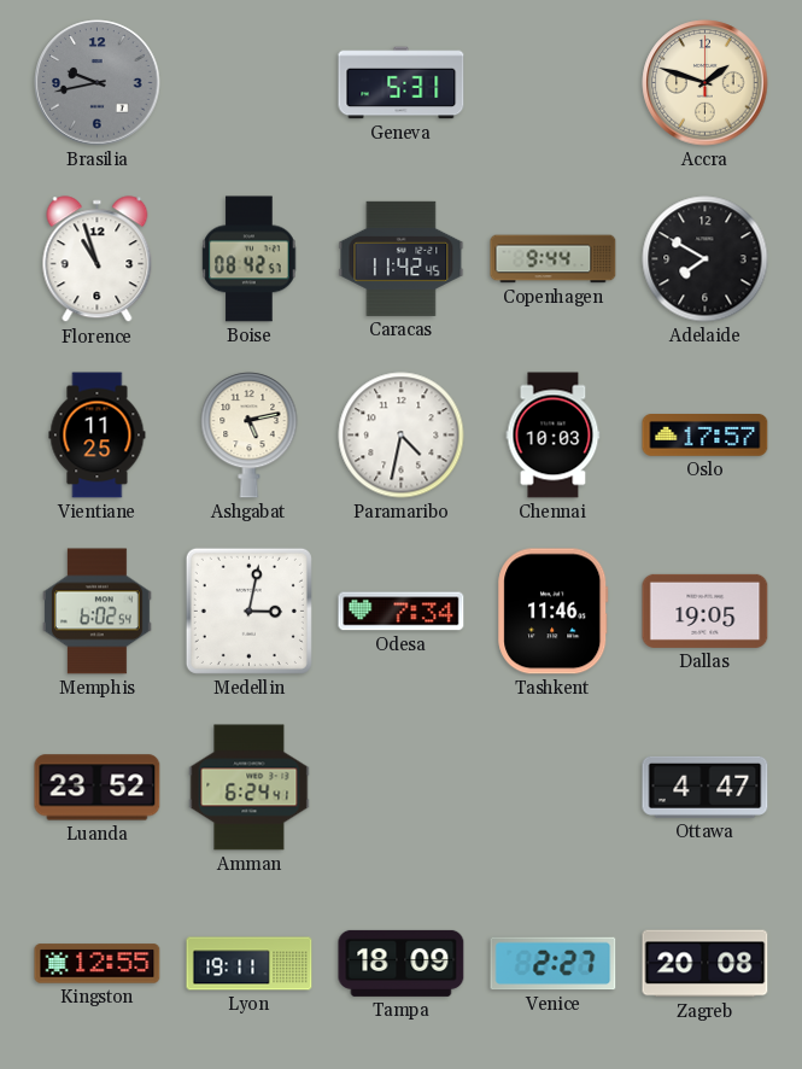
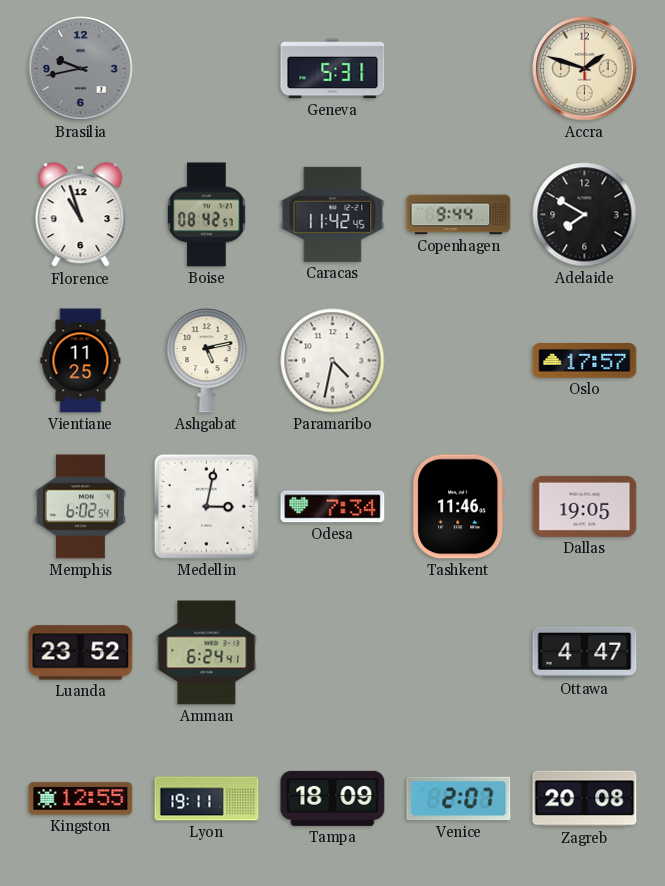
Chennai: 10:03 -> none
Venice: 2:27 -> 2:07
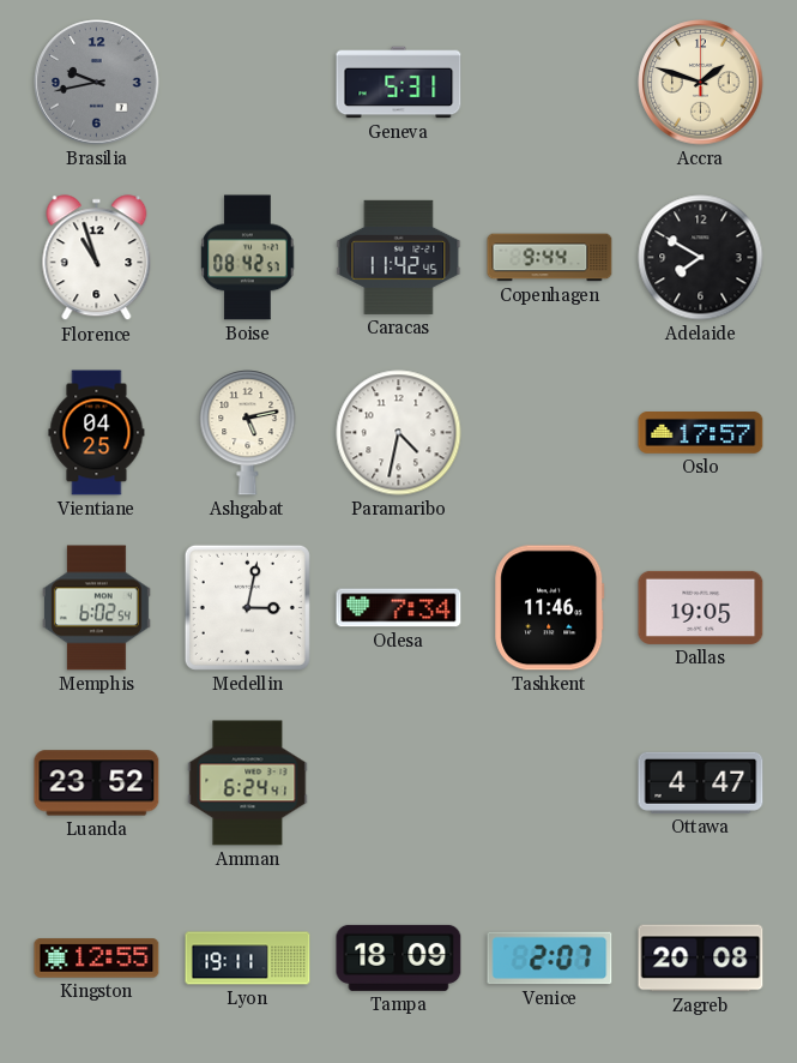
Vientiane: 11:25 -> 04:25
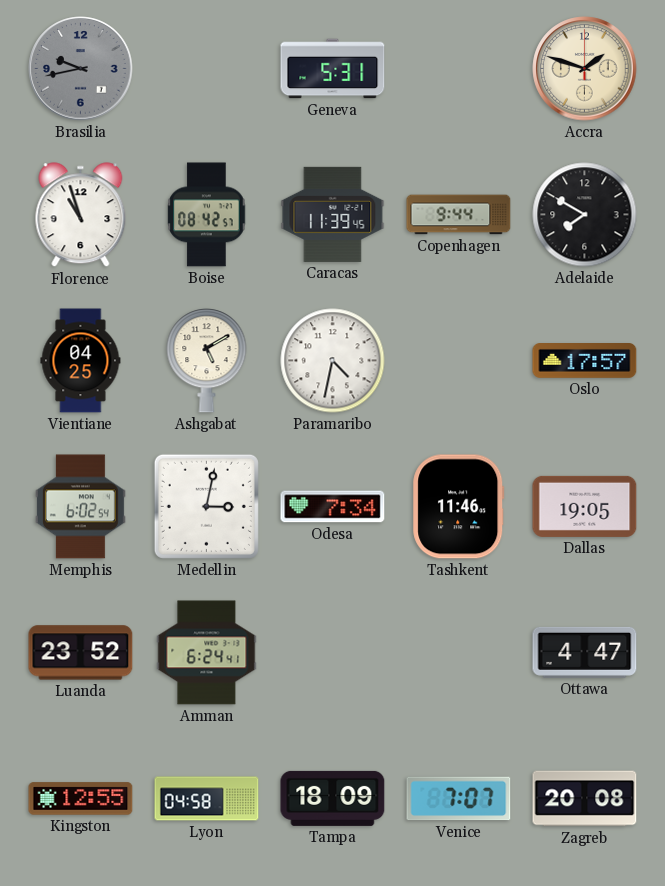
Caracas: 11:42 -> 11:39
Ashgabat: 5:13 -> 5:10
Lyon: 19:11 -> 04:58
Venice: 2:07 -> 7:07
